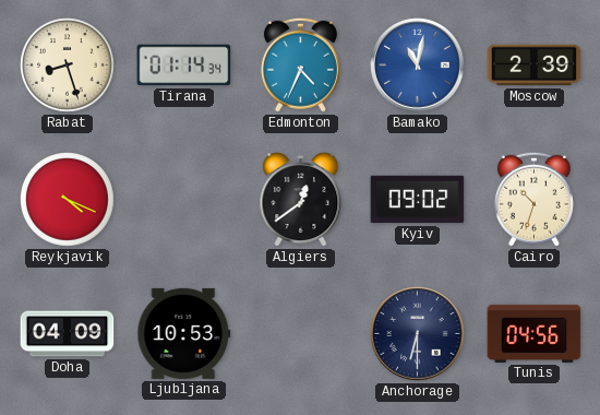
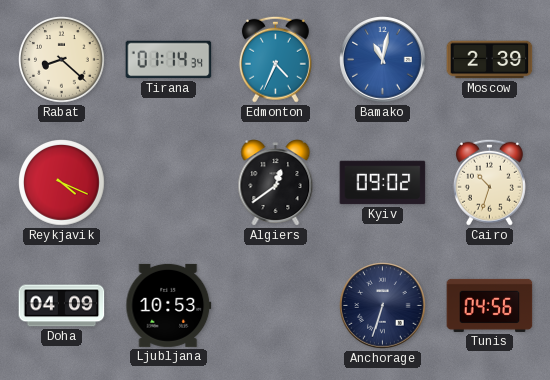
Rabat: 8:27 -> 8:22
Anchorage: 6:30 -> 6:33
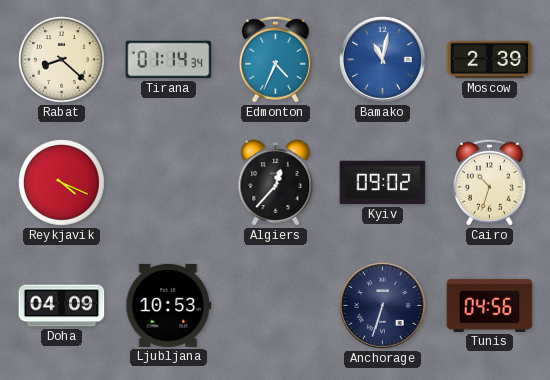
Algiers: 12:39 -> 12:37
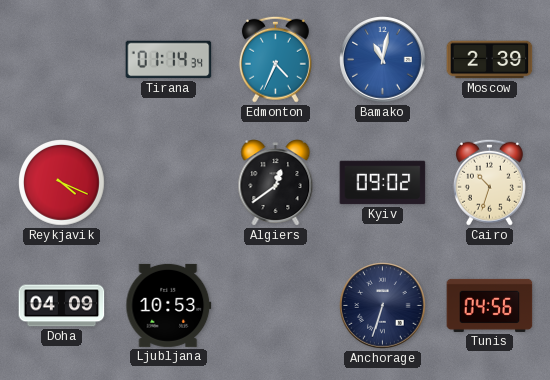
Rabat: 8:22 -> none
Algiers: 12:37 -> 12:39
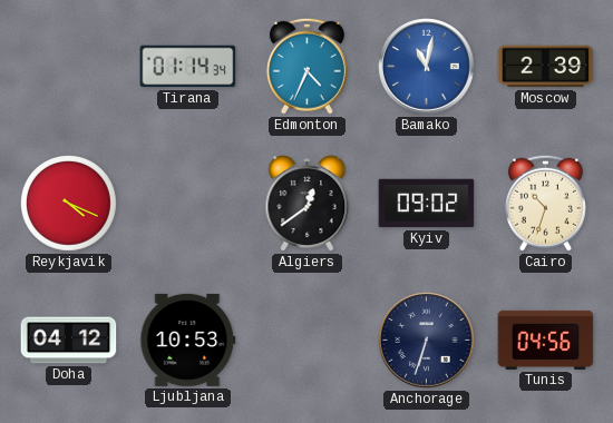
Doha: 04:09 -> 04:12
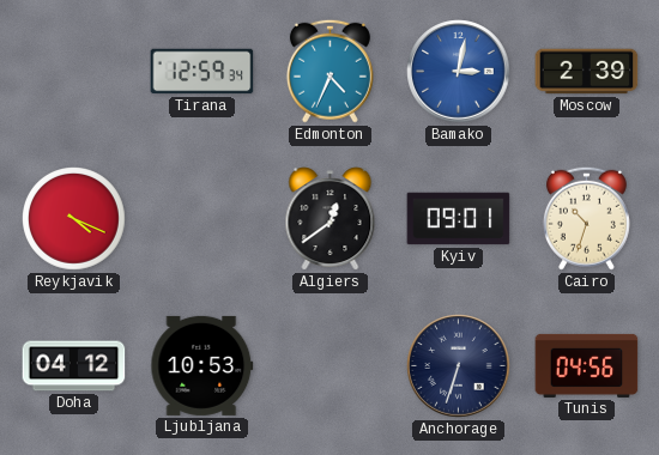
Tirana: 01:14 -> 12:59
Bamako: 11:02 -> 3:02
Kyiv: 09:02 -> 09:01
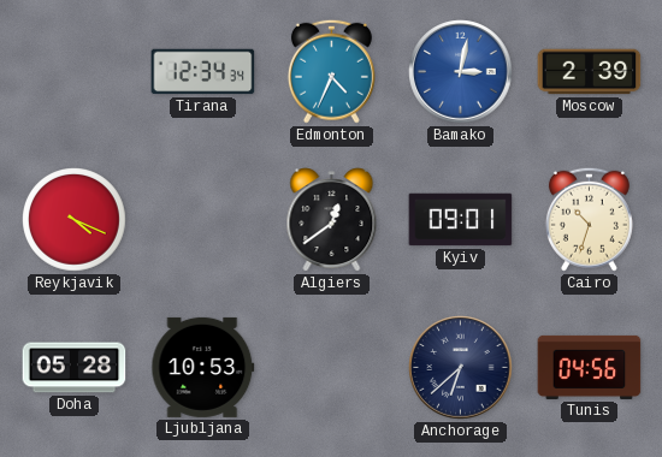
Tirana: 12:59 -> 12:34
Doha: 04:12 -> 05:28
Anchorage: 6:33 -> 6:38
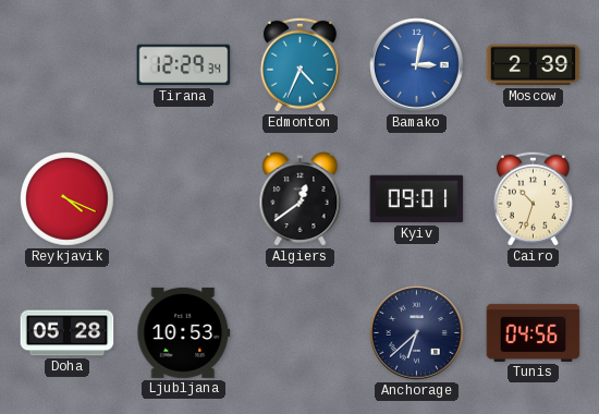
Tirana: 12:34 -> 12:29
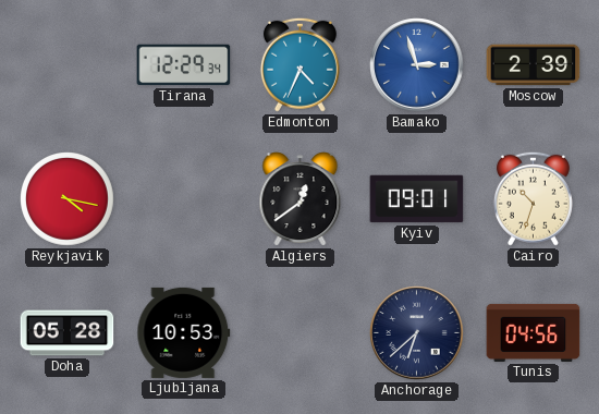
Bamako: 3:02 -> 2:57
Reykjavik: 4:19 -> 4:17
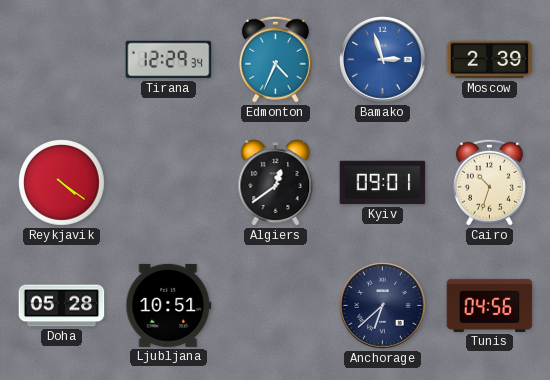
Reykjavik: 4:17 -> 4:21
Ljubljana: 10:53 -> 10:51
